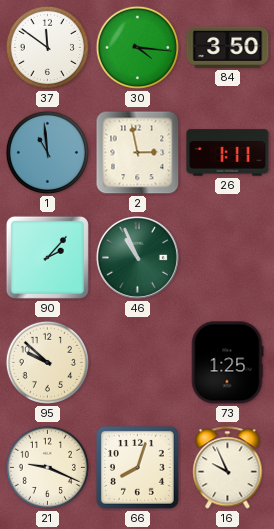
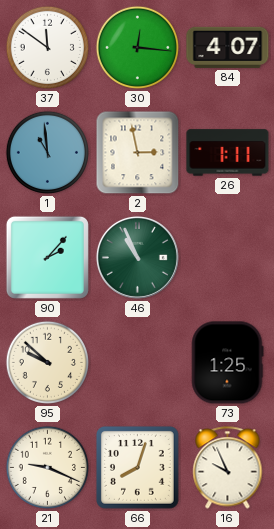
30: 4:16 -> 12:16
84: 3:50 -> 4:07
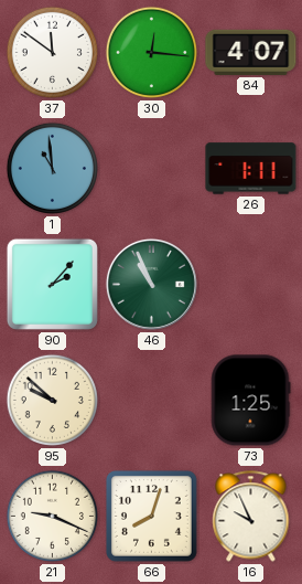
2: 2:58 -> none
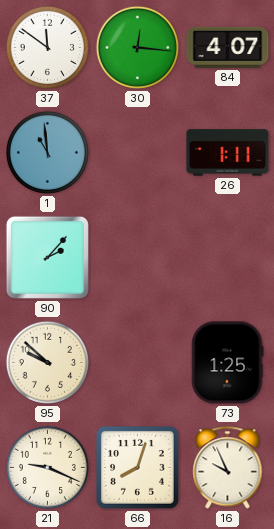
46: 10:56 -> none
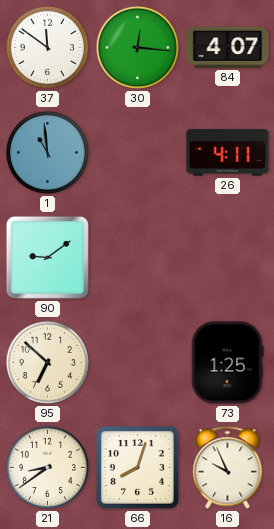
26: 1:11 -> 4:11
90: 2:07 -> 9:09
95: 9:52 -> 6:52
21: 9:19 -> 8:39
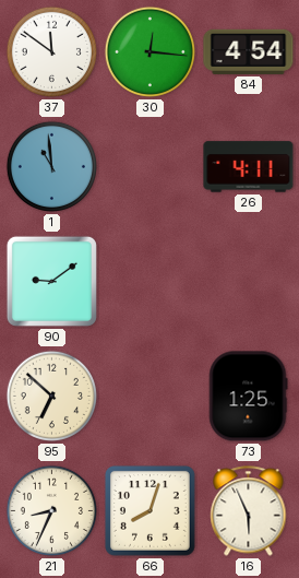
84: 4:07 -> 4:54
21: 8:39 -> 8:34
16: 9:56 -> 5:56
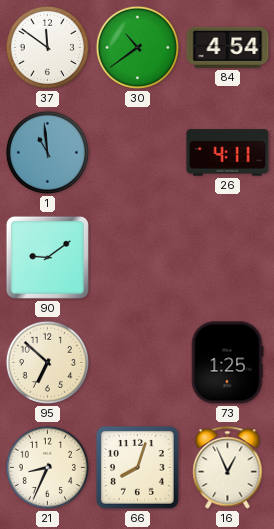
30: 12:16 -> 10:39
16: 5:56 -> 12:56
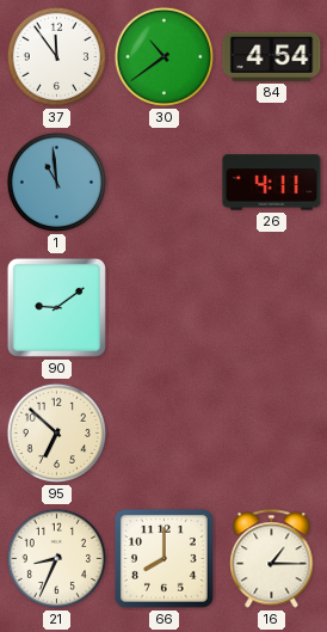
37: 11:51 -> 11:54
73: 1:25 -> none
66: 8:03 -> 8:00
16: 12:56 -> 1:15
